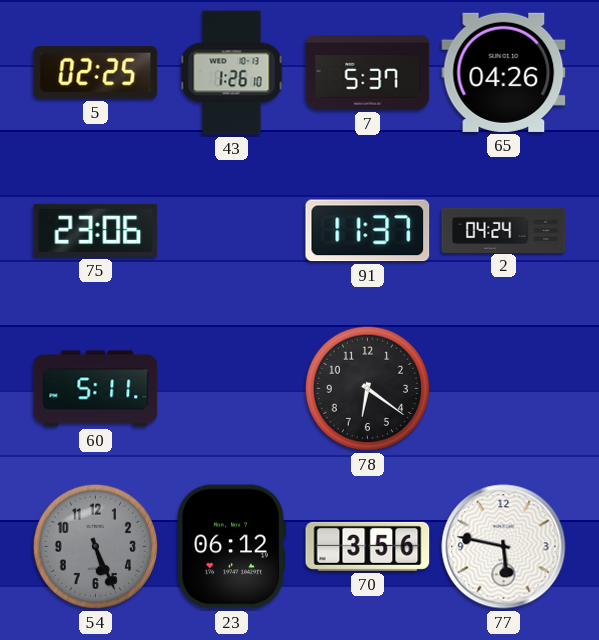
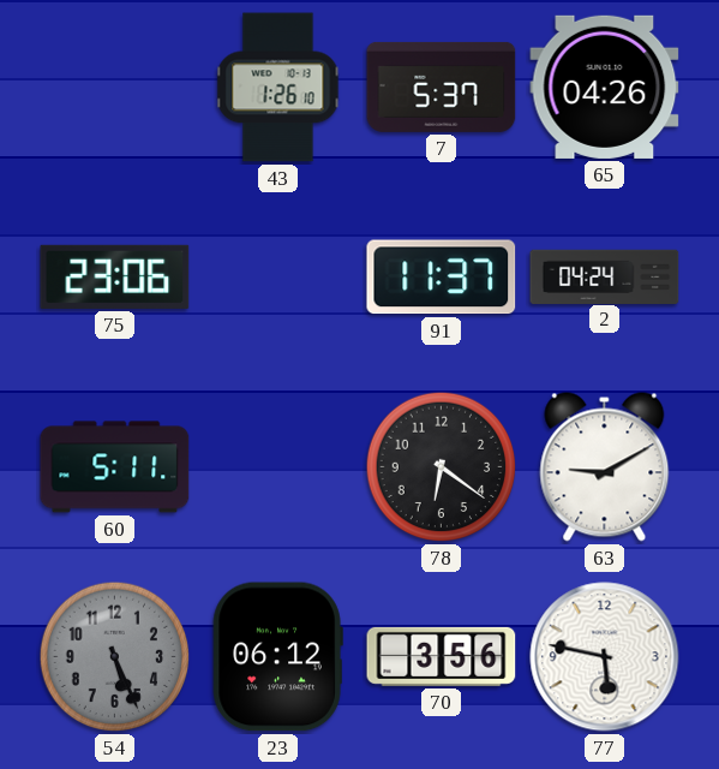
5: 02:25 -> none
63: none -> 9:10
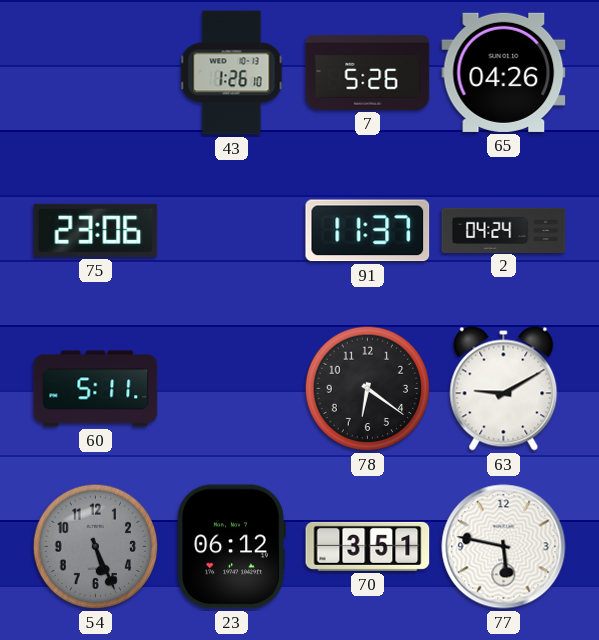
7: 5:37 -> 5:26
70: 3:56 -> 3:51
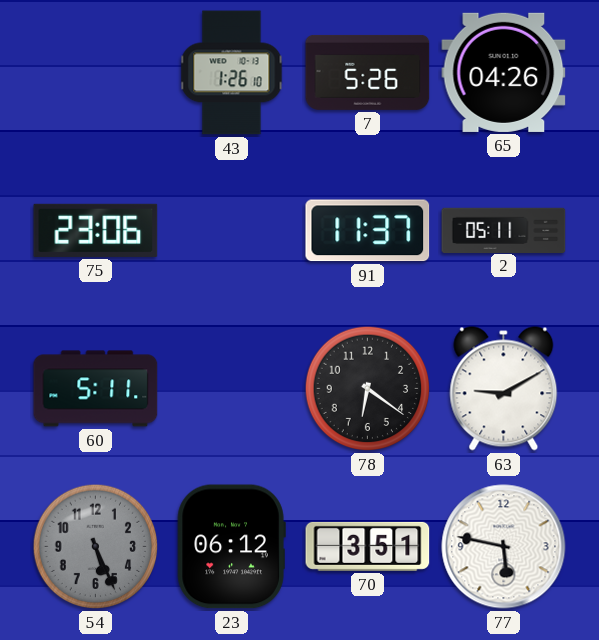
2: 04:24 -> 05:11
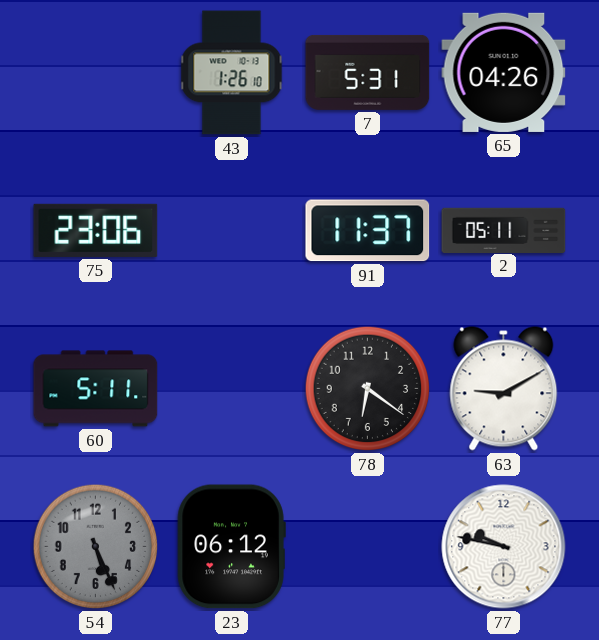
7: 5:26 -> 5:31
70: 3:51 -> none
77: 5:47 -> 9:47
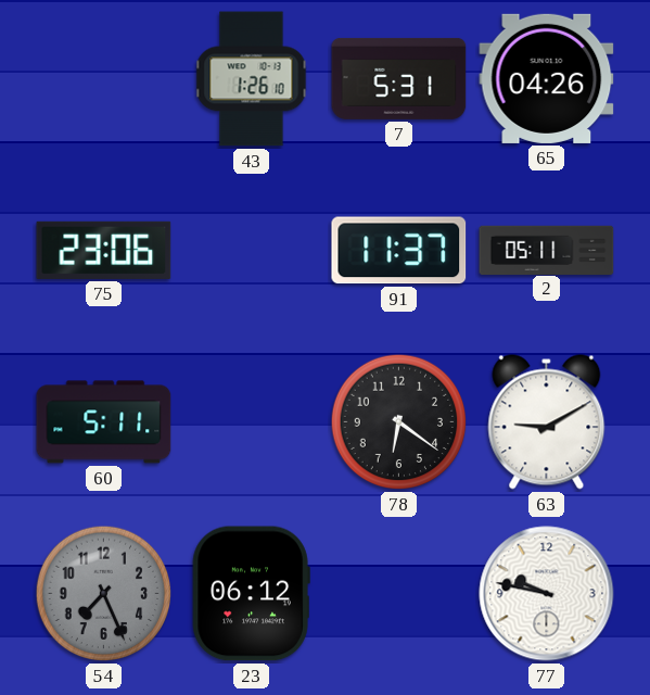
54: 5:26 -> 7:26
